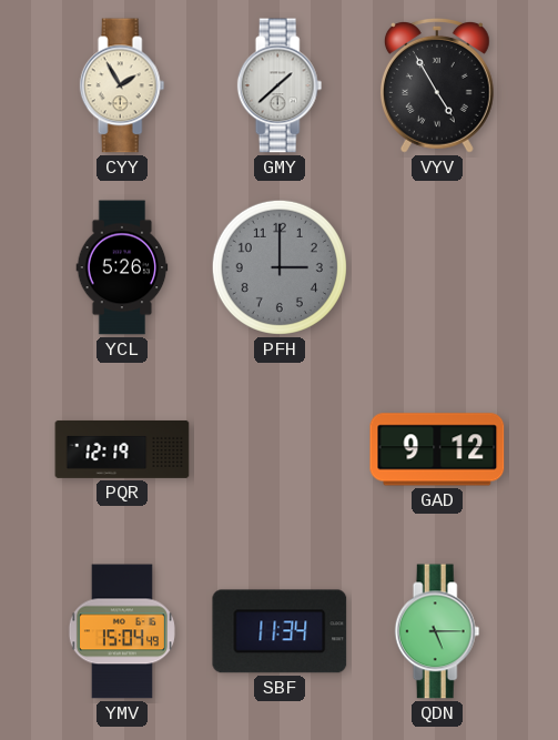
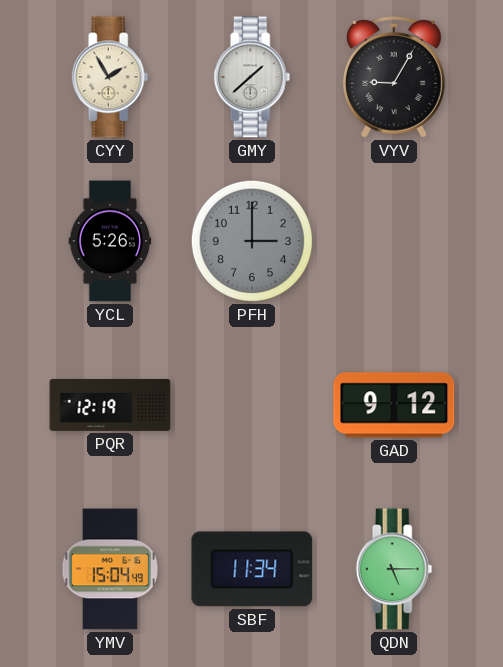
VYV: 4:55 -> 9:05
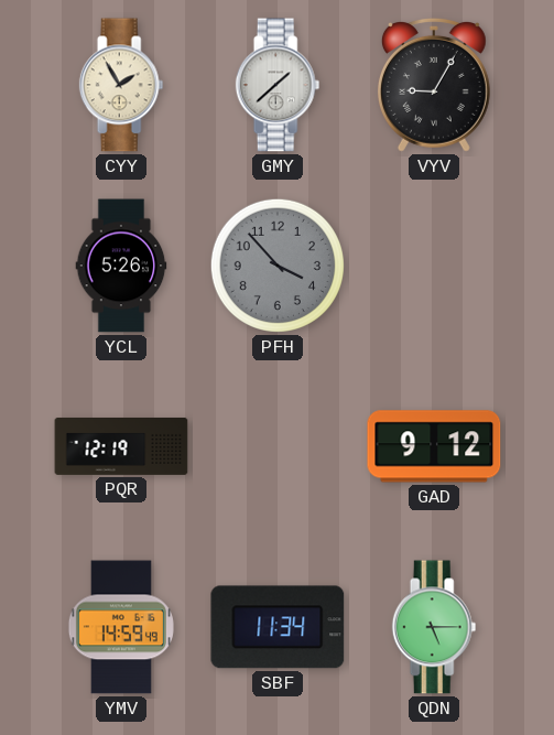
PFH: 3:00 -> 3:53
YMV: 15:04 -> 14:59
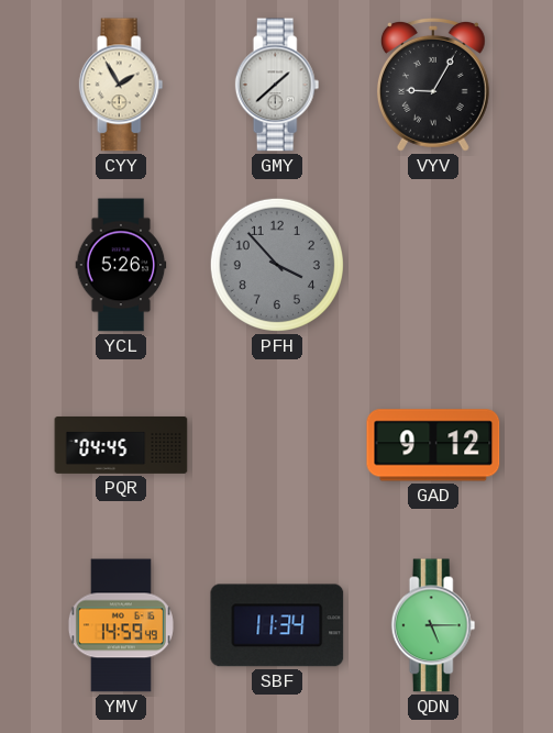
PQR: 12:19 -> 04:45
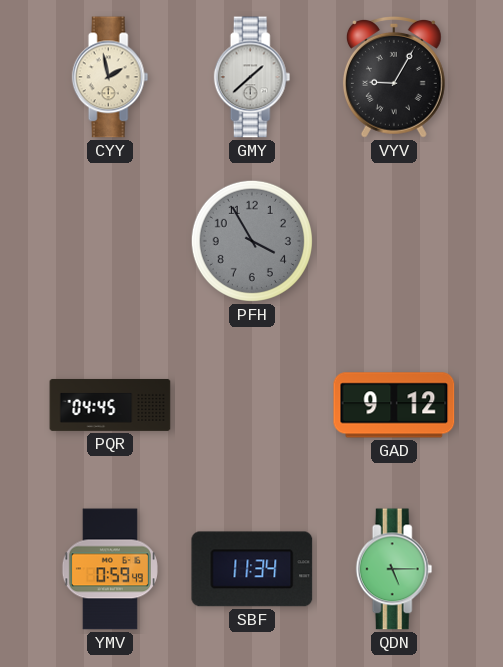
CYY: 1:55 -> 1:58
YCL: 5:26 -> none
PFH: 3:53 -> 3:55
YMV: 14:59 -> 0:59
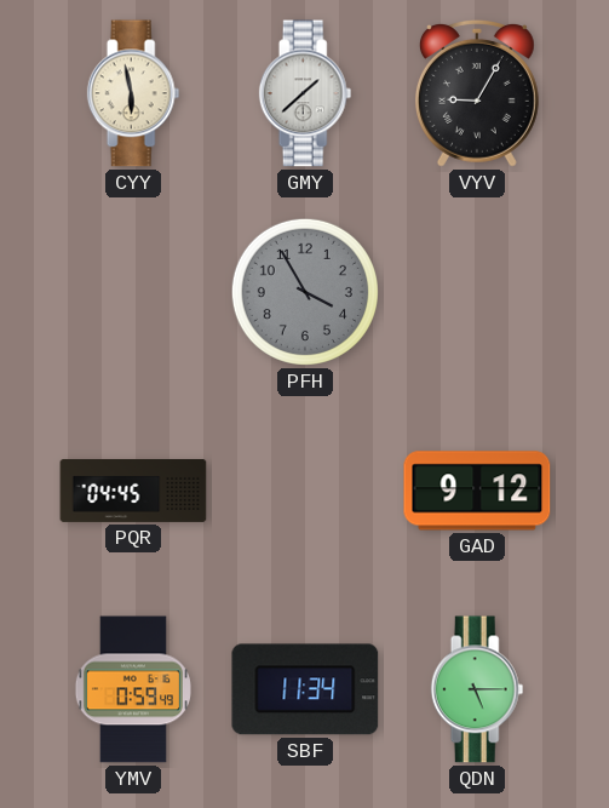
CYY: 1:58 -> 5:58
